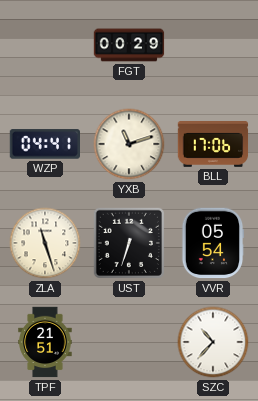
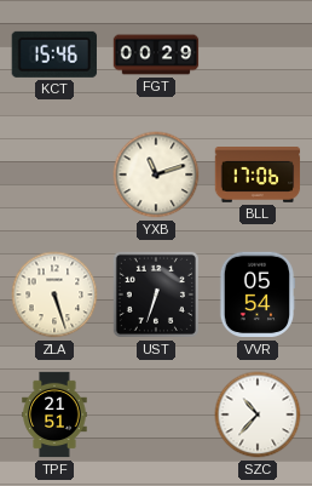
KCT: none -> 15:46
WZP: 04:41 -> none
ZLA: 11:27 -> 5:27
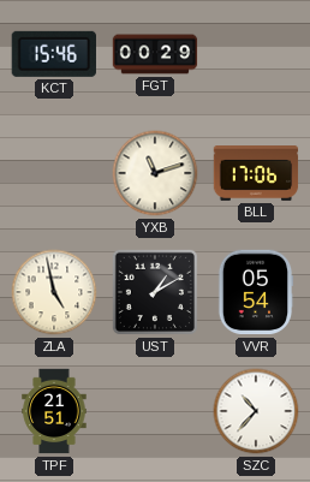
ZLA: 5:27 -> 4:58
UST: 6:33 -> 1:10
